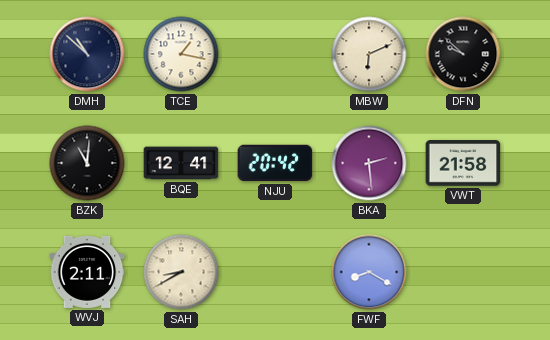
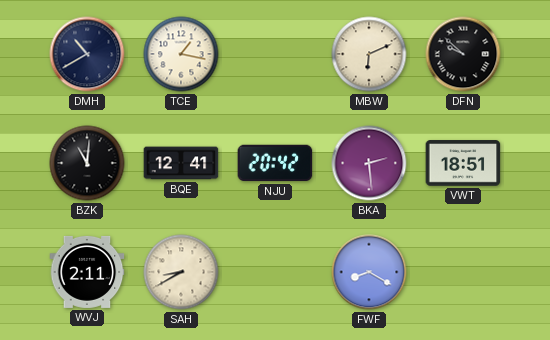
DMH: 10:52 -> 10:40
VWT: 21:58 -> 18:51
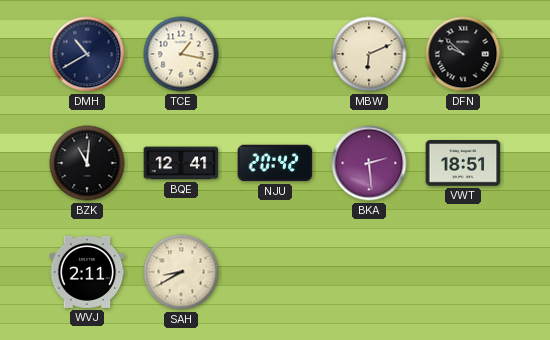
FWF: 8:20 -> none
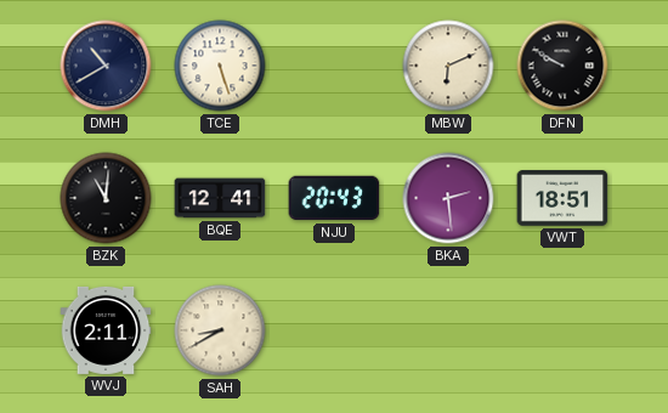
TCE: 1:17 -> 5:27
DFN: 9:52 -> 9:50
NJU: 20:42 -> 20:43
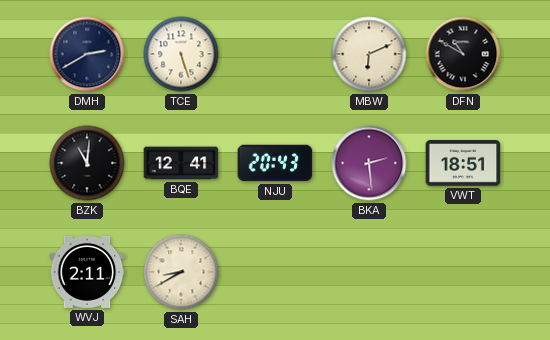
DMH: 10:40 -> 2:40
DFN: 9:50 -> 10:50
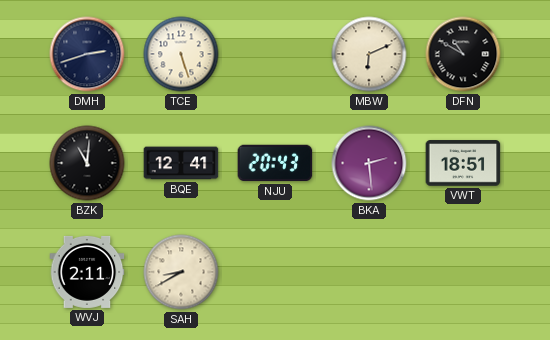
DMH: 2:40 -> 2:42
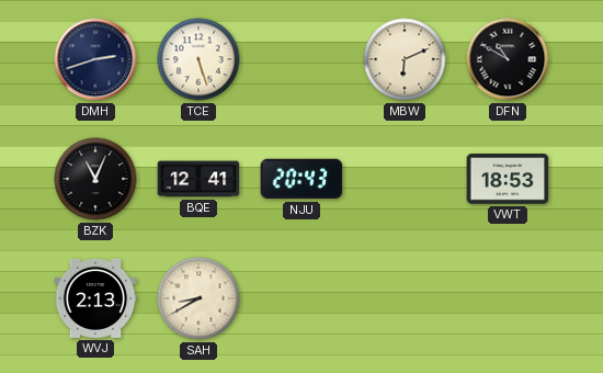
BZK: 11:01 -> 11:04
BKA: 2:29 -> none
VWT: 18:51 -> 18:53
WVJ: 2:11 -> 2:13
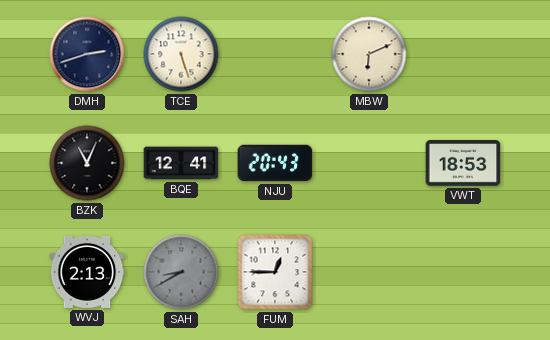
DFN: 10:50 -> none
SAH dial: cream -> grey
FUM: none -> 12:45
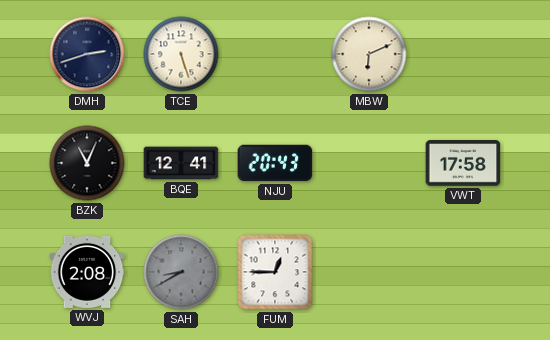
VWT: 18:53 -> 17:58
WVJ: 2:13 -> 2:08
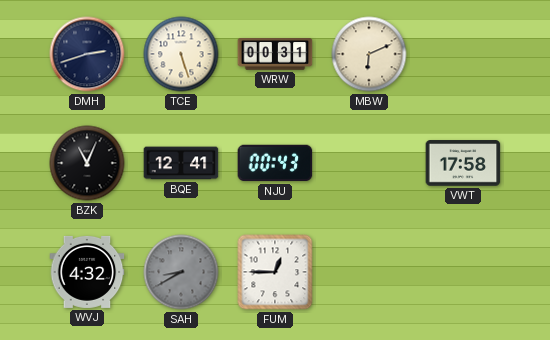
WRW: none -> 00:31
NJU: 20:43 -> 00:43
WVJ: 2:08 -> 4:32
